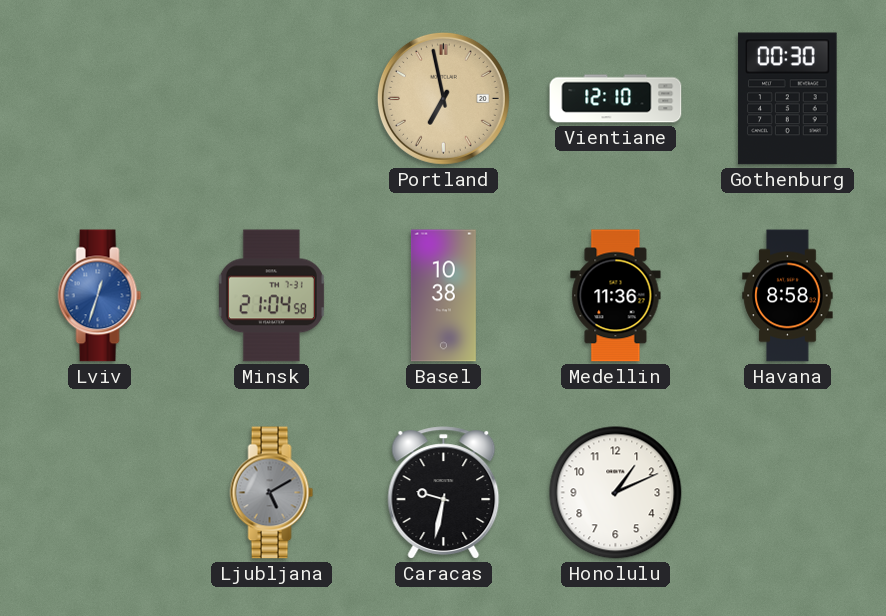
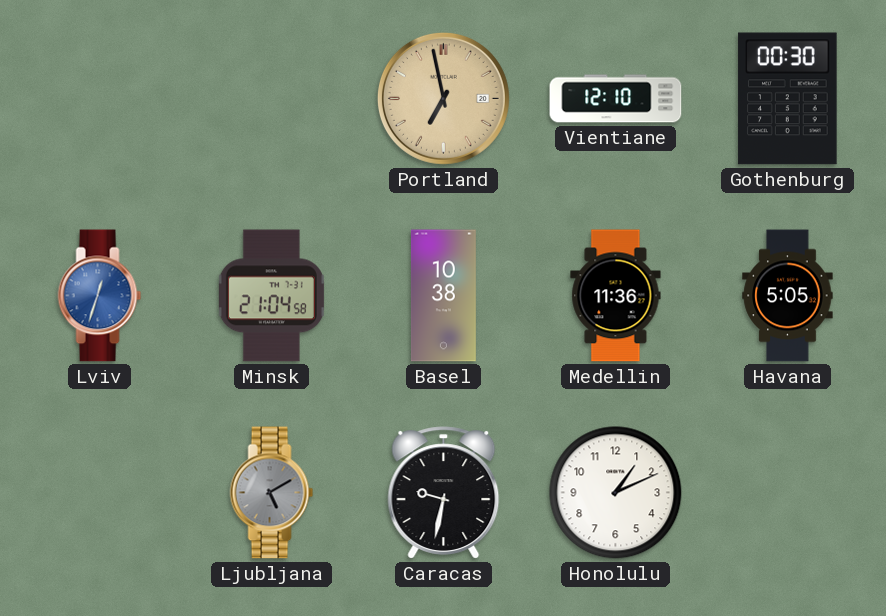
Havana: 8:58 -> 5:05
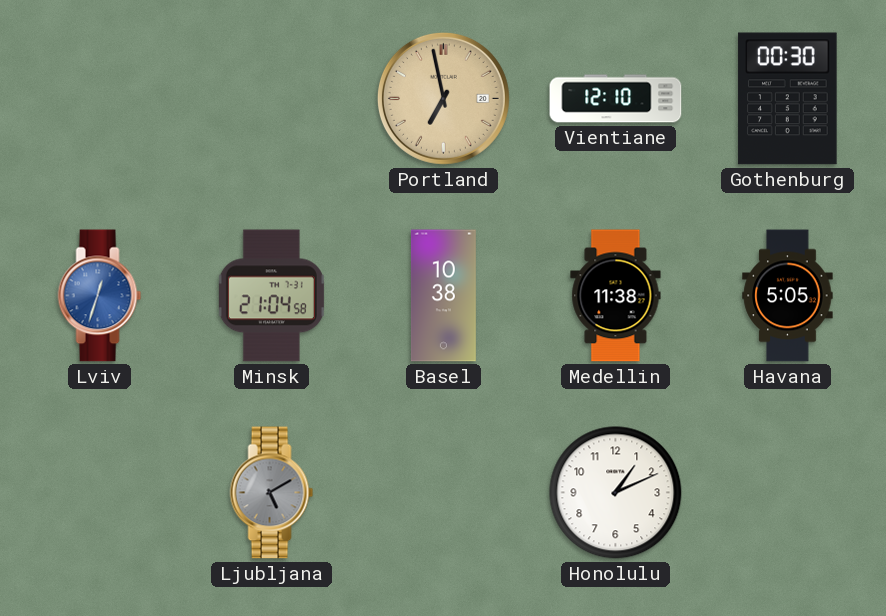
Medellin: 11:36 -> 11:38
Caracas: 9:32 -> none
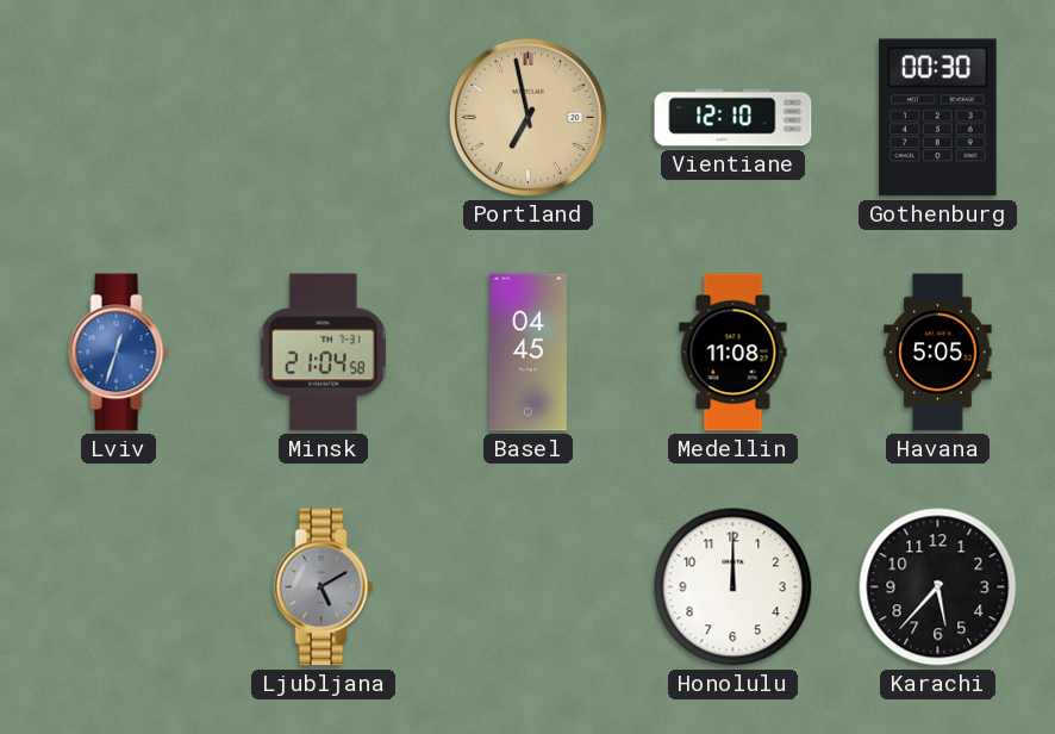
Basel: 10:38 -> 04:45
Medellin: 11:38 -> 11:08
Honolulu: 1:11 -> 12:00
Karachi: none -> 5:37
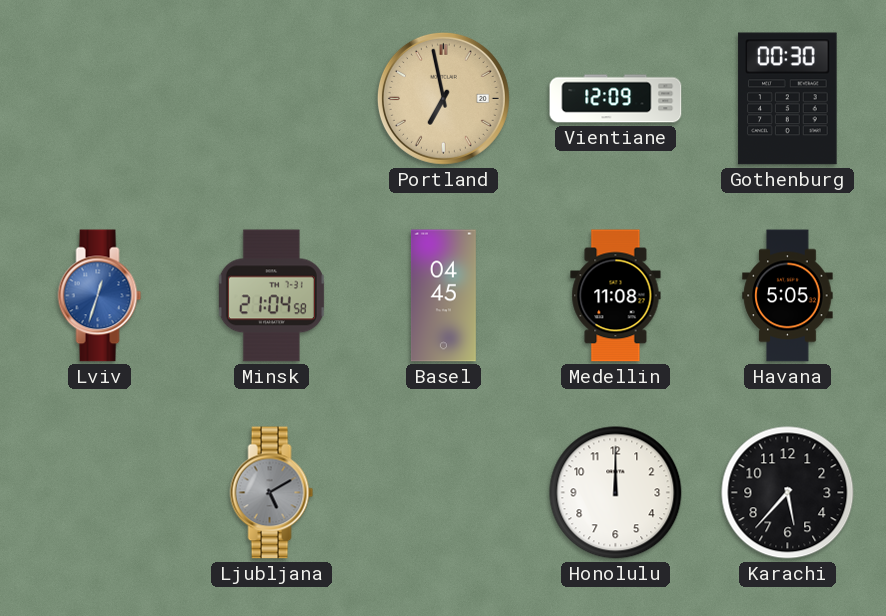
Vientiane: 12:10 -> 12:09
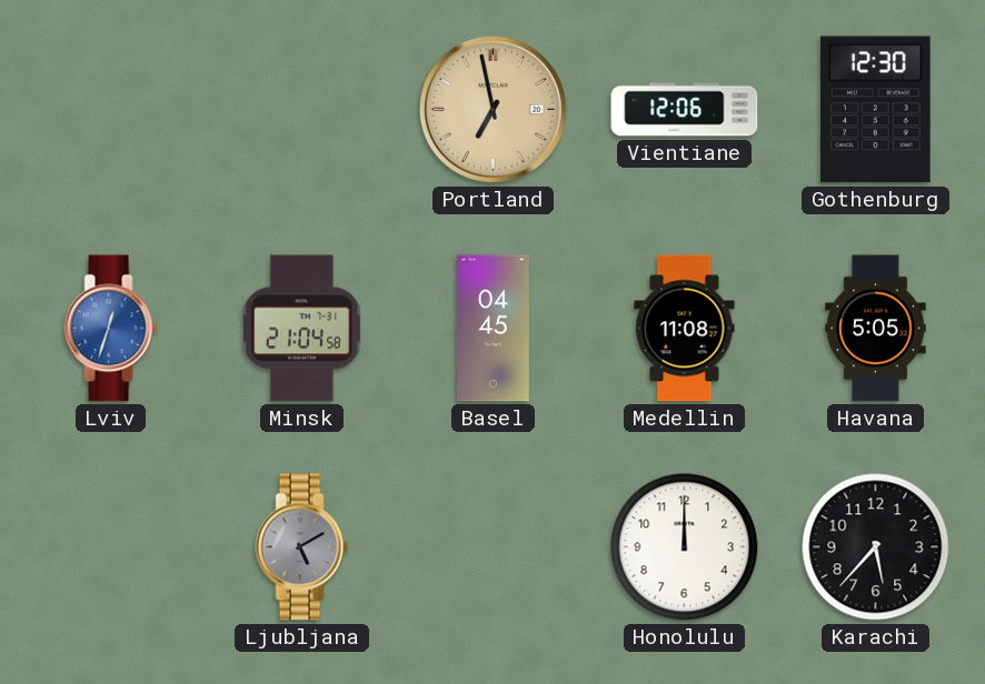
Vientiane: 12:09 -> 12:06
Gothenburg: 00:30 -> 12:30
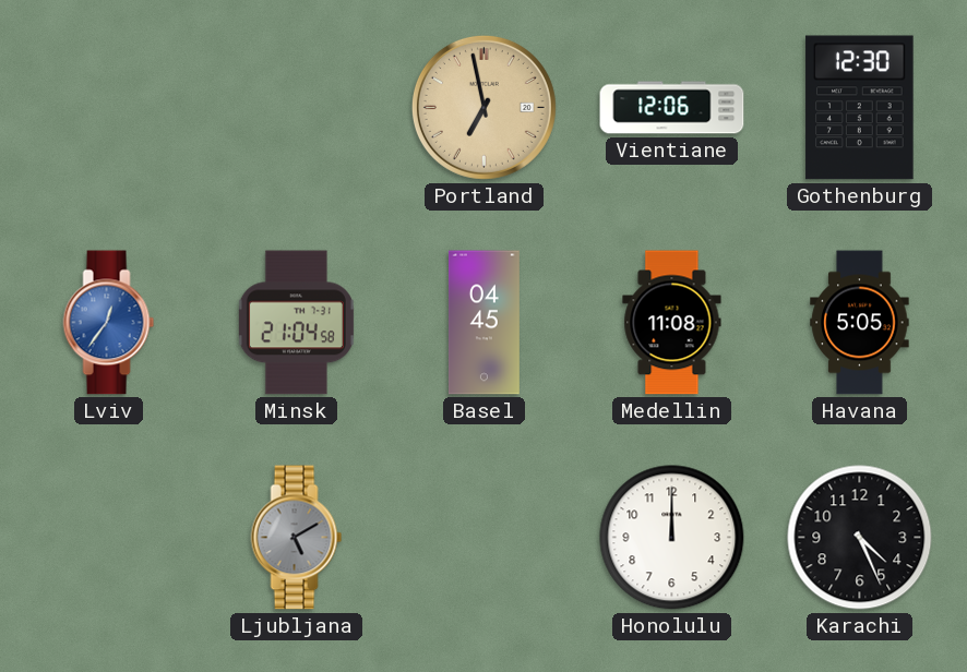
Lviv: 12:33 -> 12:36
Karachi: 5:37 -> 4:26
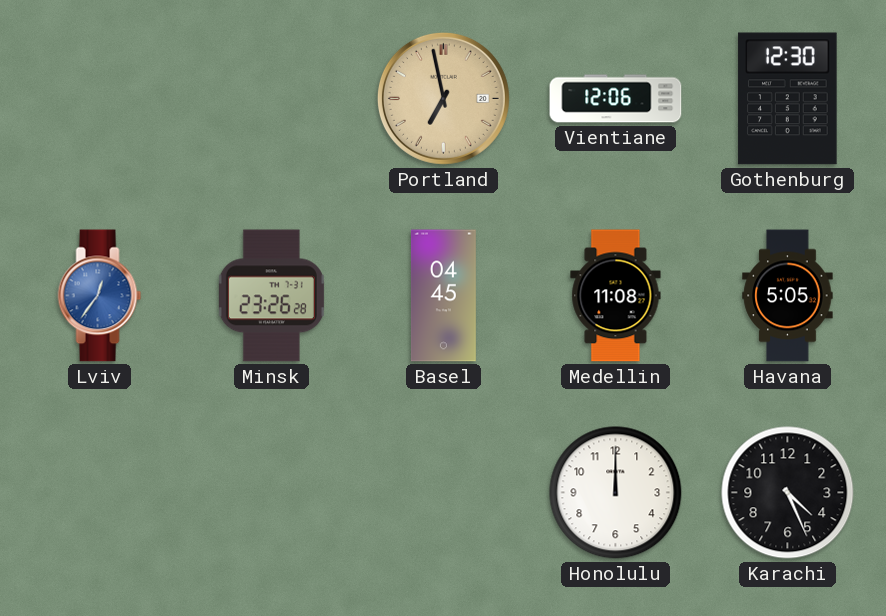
Minsk: 21:04 -> 23:26
Ljubljana: 5:10 -> none
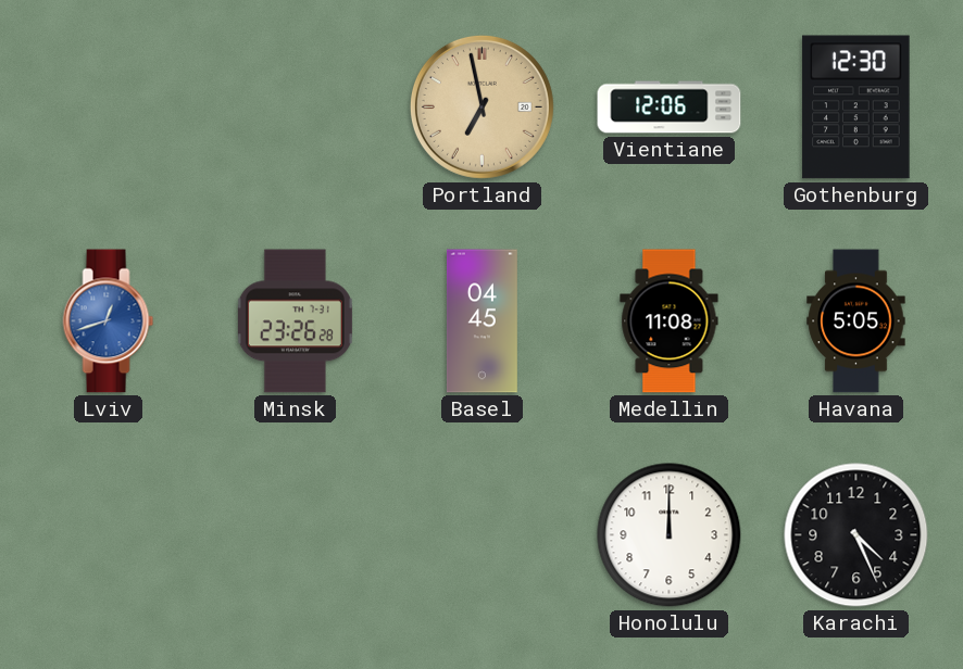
Lviv: 12:36 -> 12:42
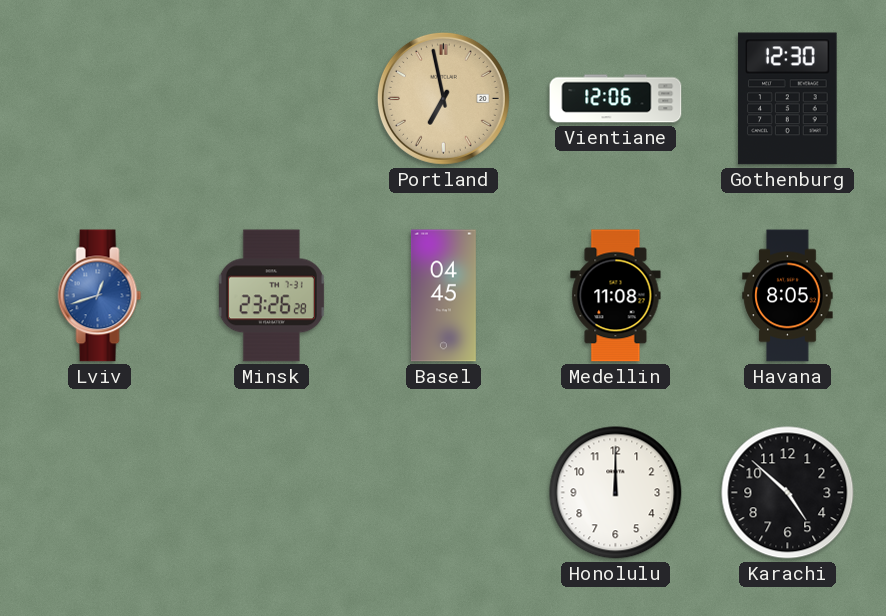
Havana: 5:05 -> 8:05
Karachi: 4:26 -> 4:52
